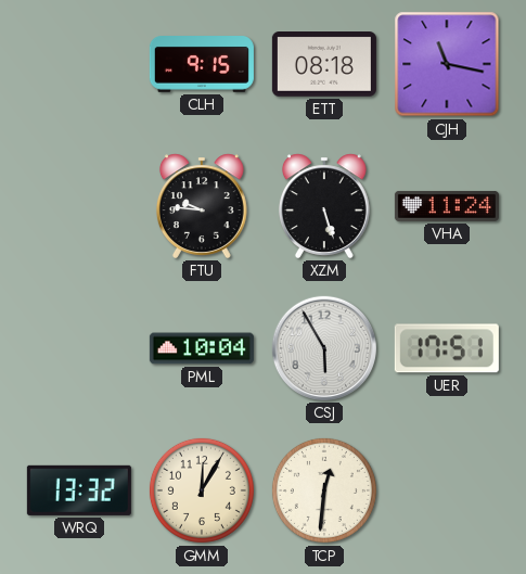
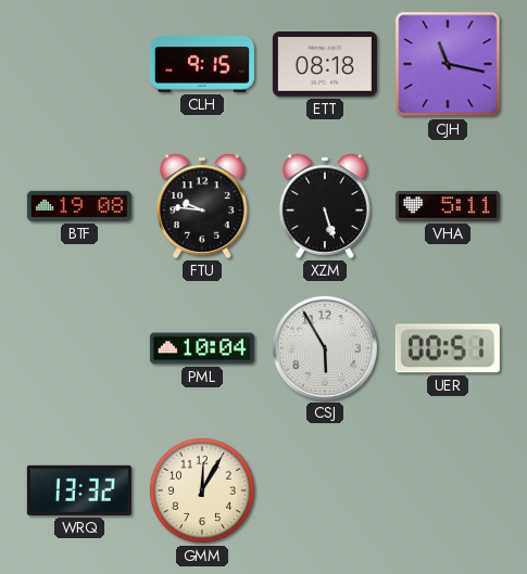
BTF: none -> 19:08
VHA: 11:24 -> 5:11
UER: 17:51 -> 00:51
TCP: 12:31 -> none
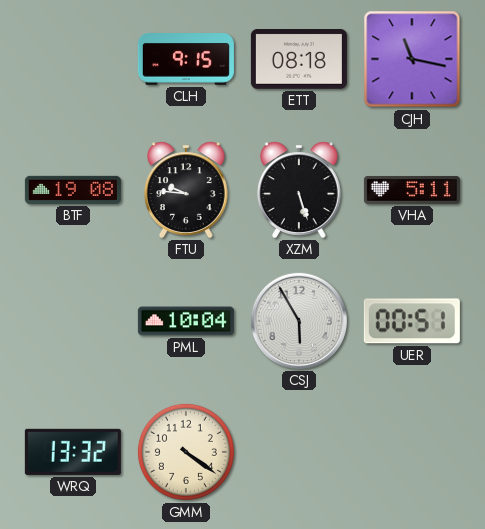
GMM: 12:05 -> 4:21
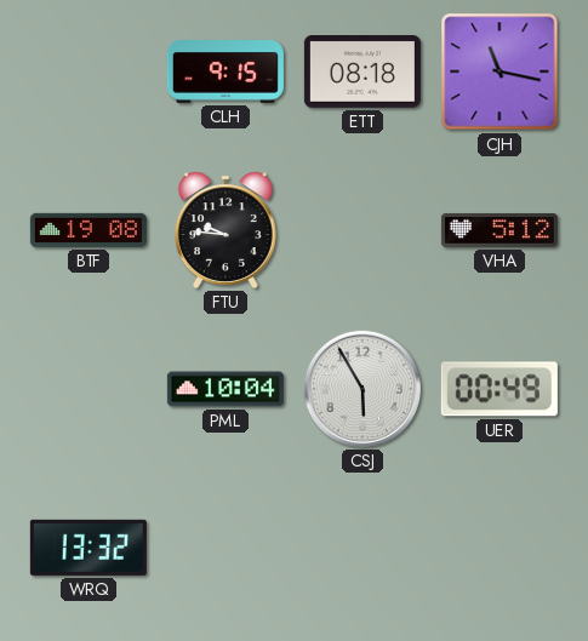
XZM: 5:27 -> none
VHA: 5:11 -> 5:12
UER: 00:51 -> 00:49
GMM: 4:21 -> none
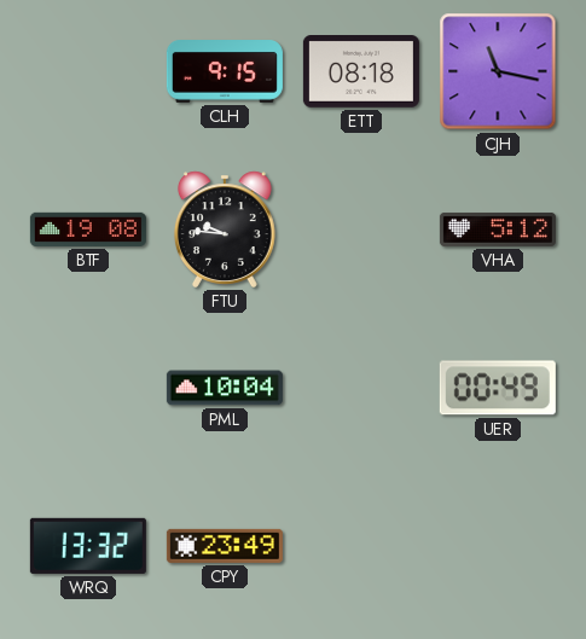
CSJ: 5:55 -> none
CPY: none -> 23:49
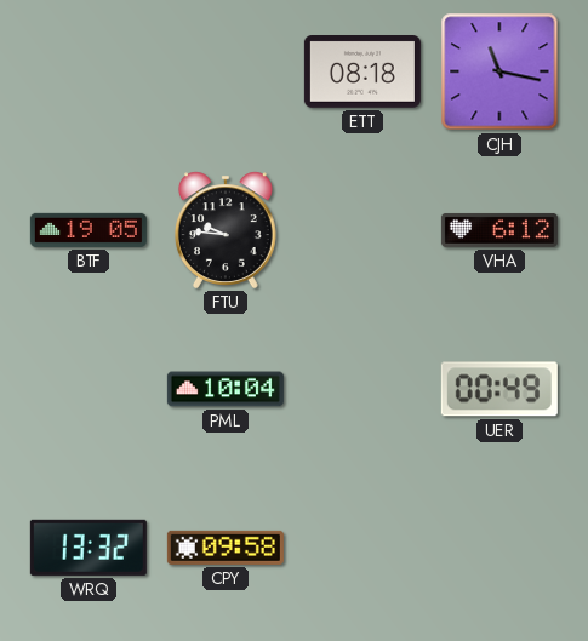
CLH: 9:15 -> none
BTF: 19:08 -> 19:05
VHA: 5:12 -> 6:12
CPY: 23:49 -> 09:58
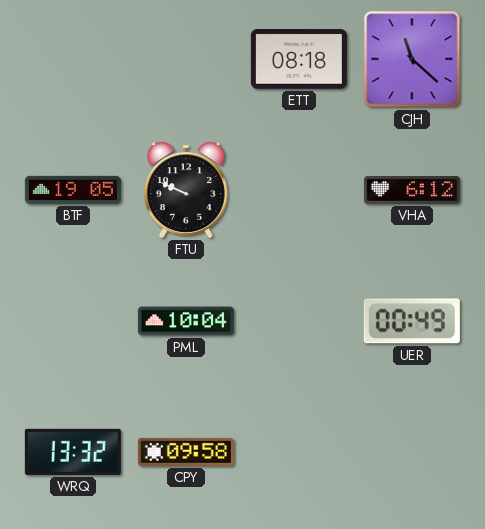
CJH: 11:17 -> 11:22
FTU: 9:46 -> 9:49
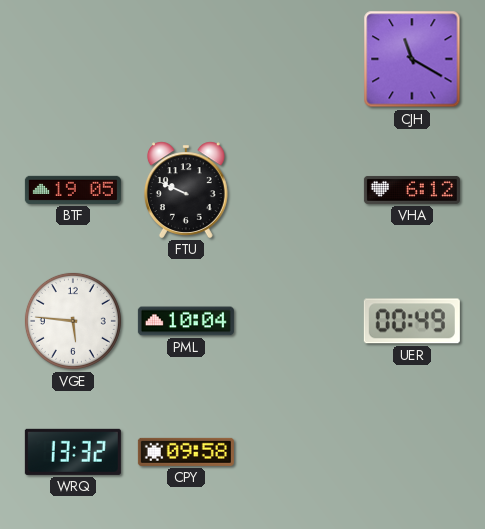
ETT: 08:18 -> none
CJH: 11:22 -> 11:20
VGE: none -> 5:46
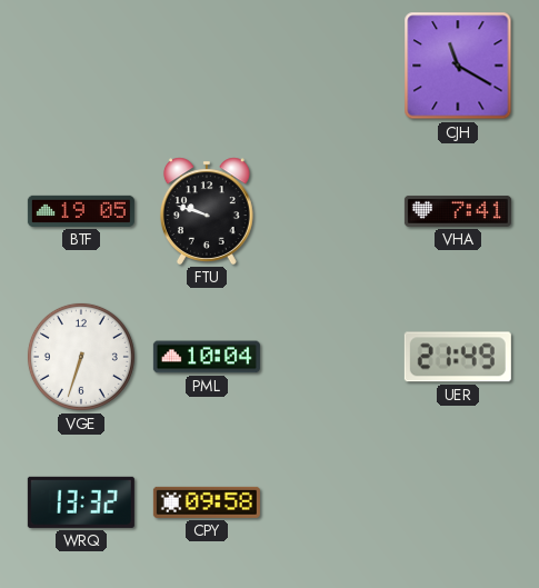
FTU: 9:49 -> 9:48
VHA: 6:12 -> 7:41
VGE: 5:46 -> 6:33
UER: 00:49 -> 21:49
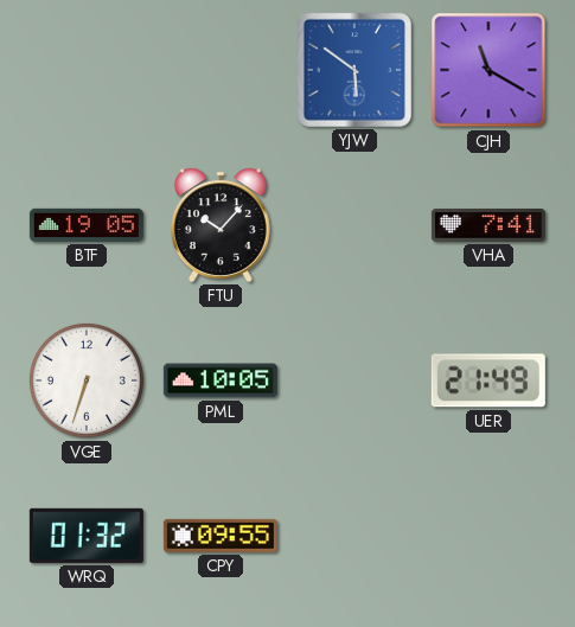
YJW: none -> 5:51
FTU: 9:48 -> 10:07
PML: 10:04 -> 10:05
WRQ: 13:32 -> 01:32
CPY: 09:58 -> 09:55
